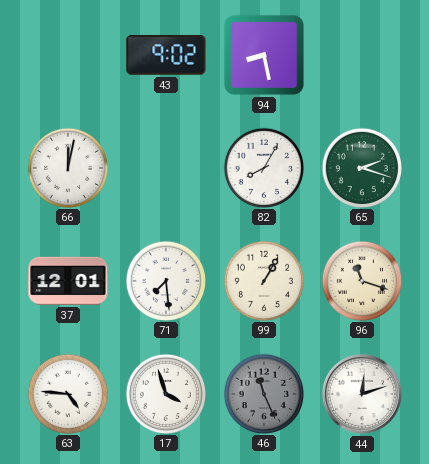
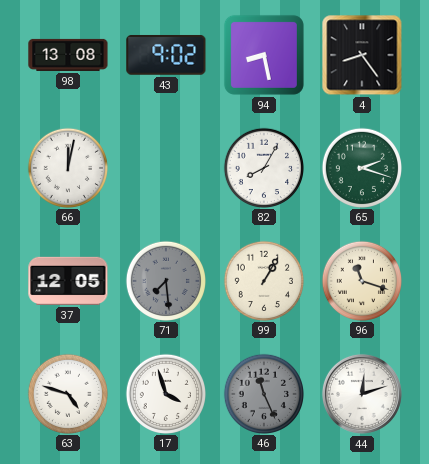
98: none -> 13:08
4: none -> 8:24
37: 12:01 -> 12:05
71 dial: white -> grey
63: 4:46 -> 4:48
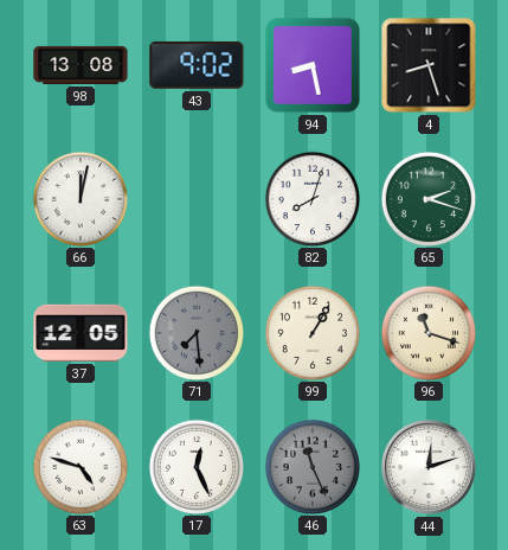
4: 8:24 -> 8:27
82: 8:05 -> 8:03
17: 3:57 -> 12:26
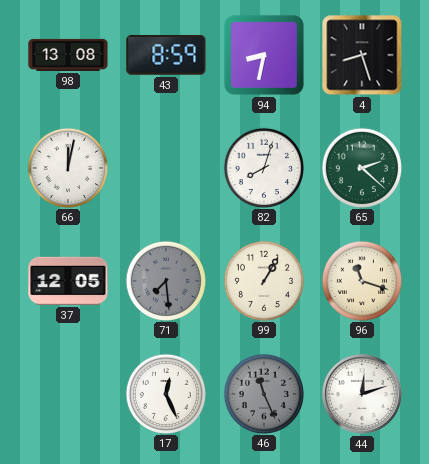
43: 9:02 -> 8:59
94: 8:28 -> 8:32
65: 2:18 -> 2:22
63: 4:48 -> none
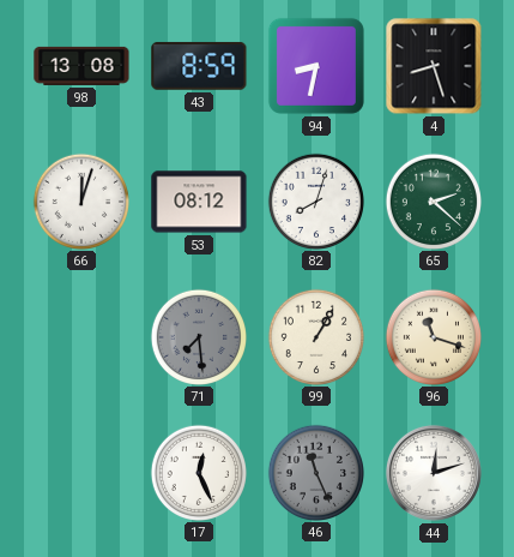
66: 12:02 -> 12:03
53: none -> 08:12
37: 12:05 -> none
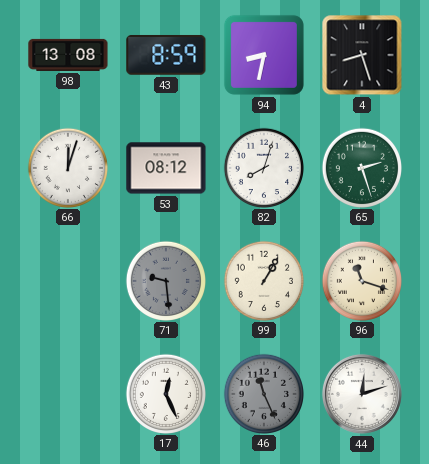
65: 2:22 -> 2:27
71: 7:29 -> 9:29
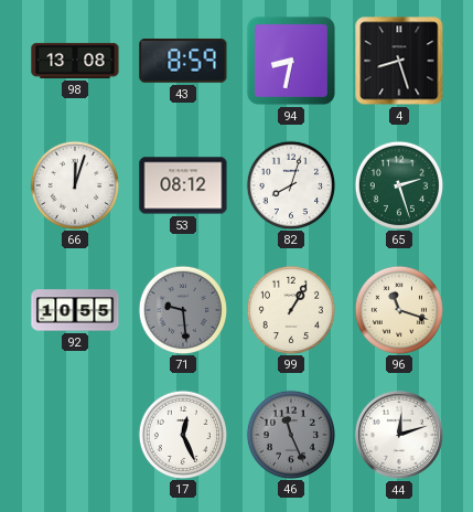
92: none -> 10:55
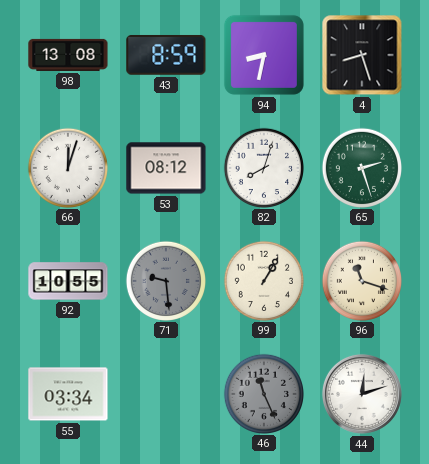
55: none -> 03:34
17: 12:26 -> none
